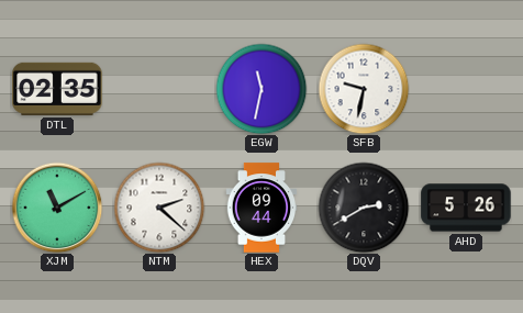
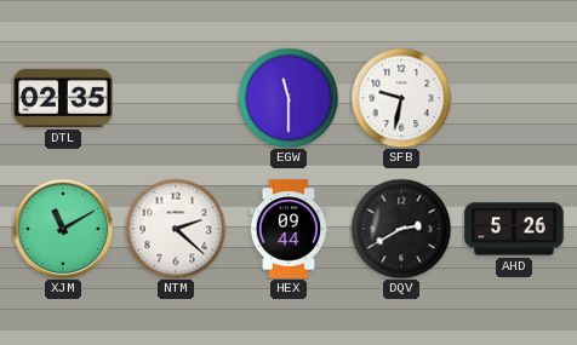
EGW: 11:32 -> 11:30
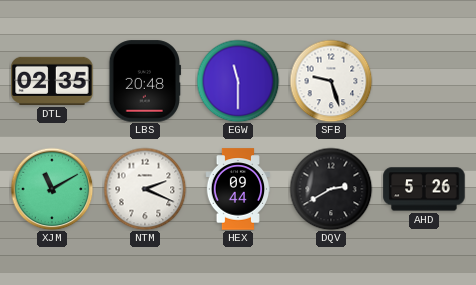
LBS: none -> 20:48
SFB: 9:32 -> 9:27
NTM: 2:22 -> 2:19
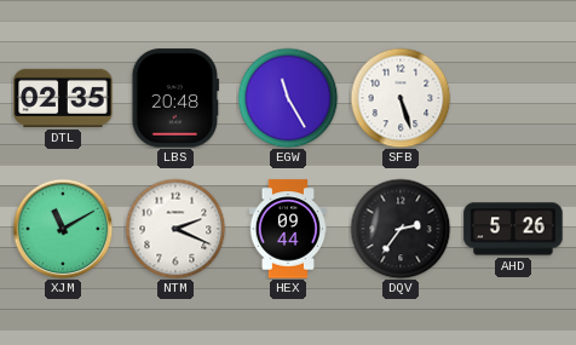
EGW: 11:30 -> 11:25
SFB: 9:27 -> 5:27
DQV: 2:40 -> 2:36
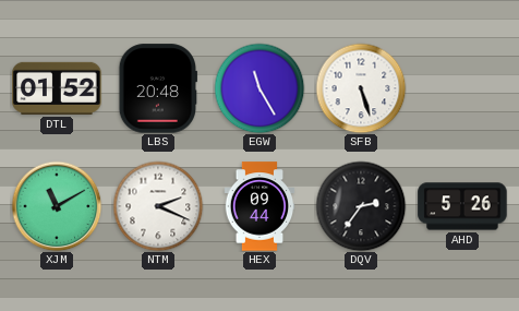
DTL: 02:35 -> 01:52
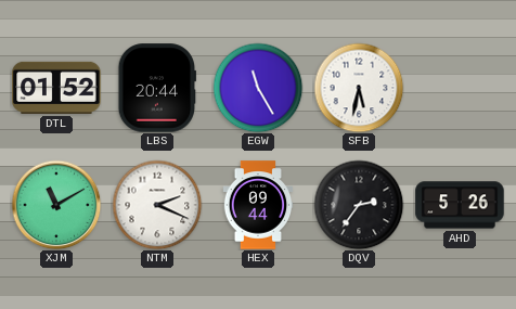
LBS: 20:48 -> 20:44
SFB: 5:27 -> 5:32
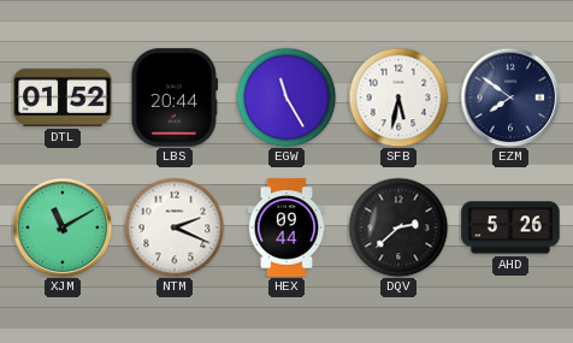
EZM: none -> 7:51
DQV: 2:36 -> 2:38
